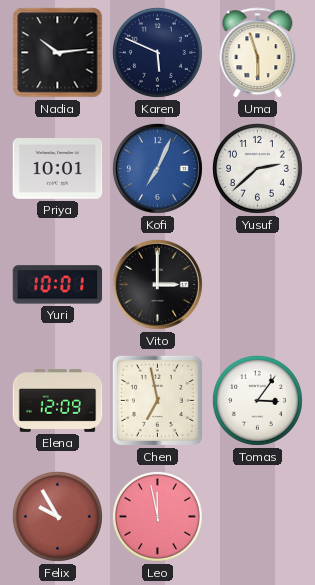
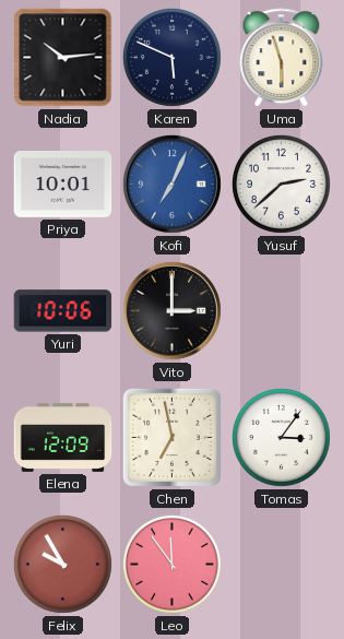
Yuri: 10:01 -> 10:06
Leo: 11:58 -> 11:54
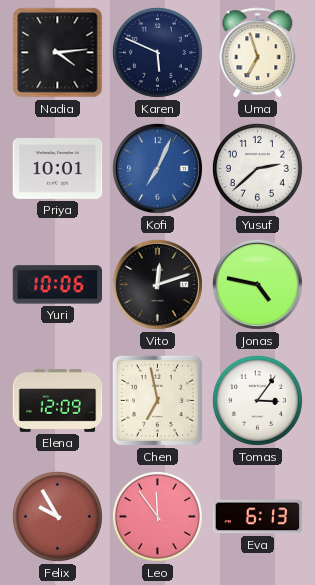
Nadia: 10:14 -> 4:14
Uma: 5:57 -> 6:57
Vito: 3:00 -> 12:12
Jonas: none -> 4:47
Eva: none -> 6:13
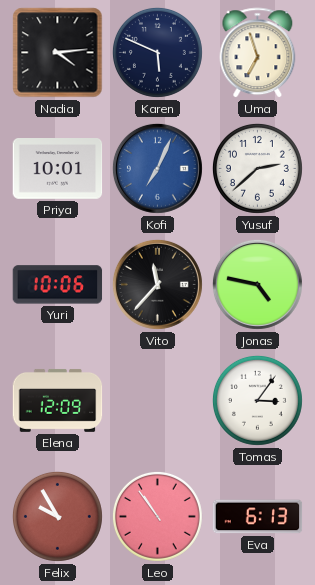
Vito: 12:12 -> 11:37
Chen: 6:58 -> none
Leo: 11:54 -> 10:54
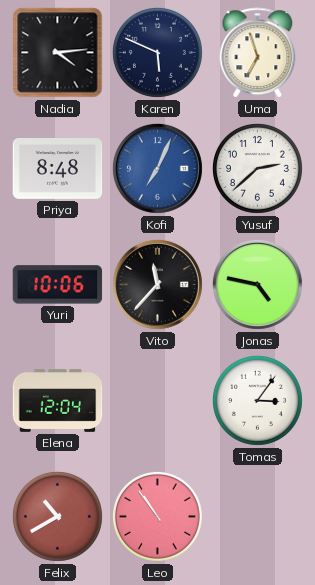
Priya: 10:01 -> 8:48
Elena: 12:09 -> 12:04
Felix: 9:55 -> 10:40
Eva: 6:13 -> none
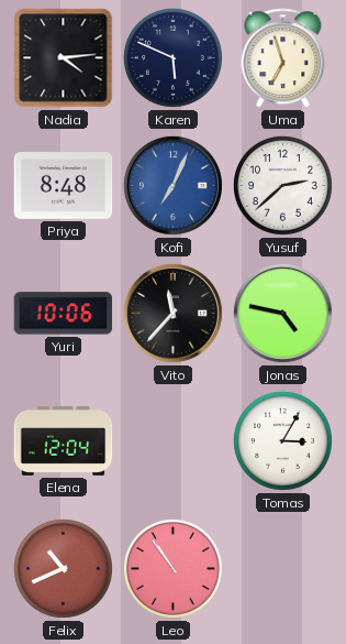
Tomas: 3:06 -> 3:05
Felix: 10:40 -> 10:41
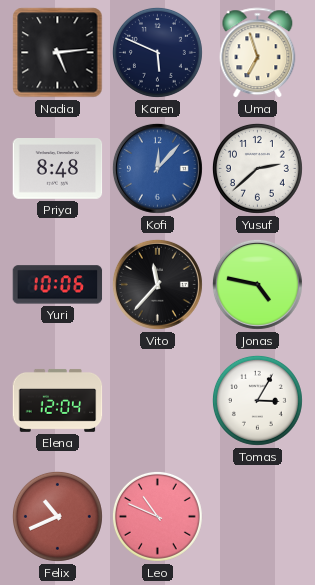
Nadia: 4:14 -> 5:14
Kofi: 7:04 -> 12:07
Leo: 10:54 -> 10:49
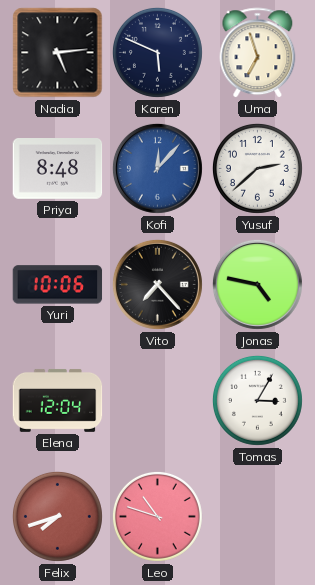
Vito: 11:37 -> 7:23
Felix: 10:41 -> 7:42
Leo: 10:49 -> 10:48
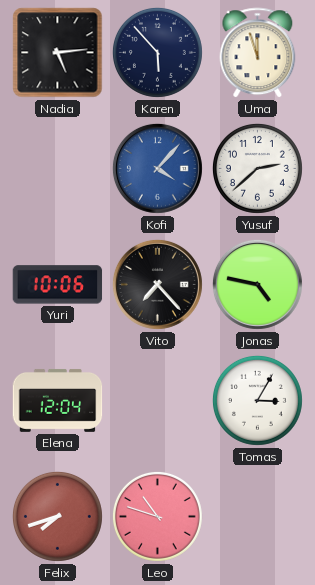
Karen: 5:49 -> 5:53
Uma: 6:57 -> 11:57
Priya: 8:48 -> none
Kofi: 12:07 -> 4:07
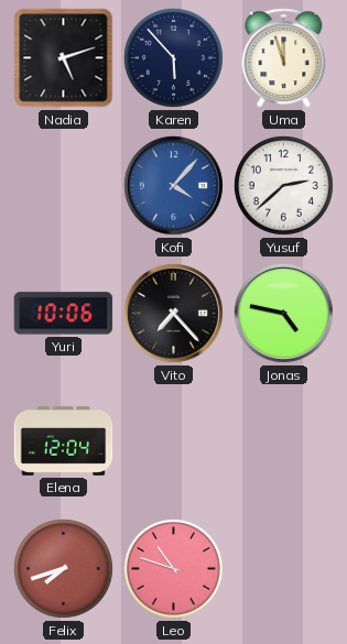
Nadia: 5:14 -> 5:12
Tomas: 3:05 -> none
